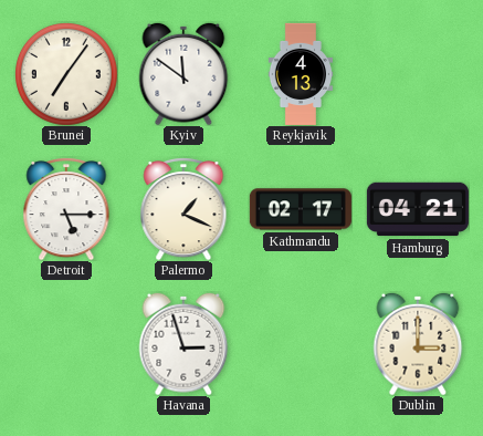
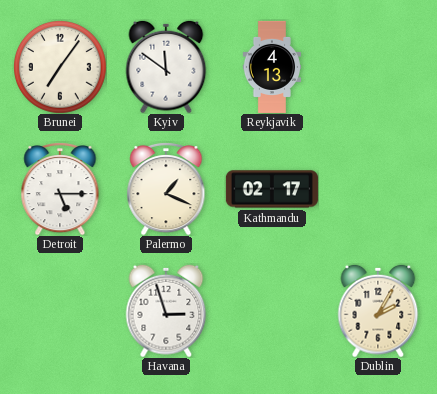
Hamburg: 04:21 -> none
Dublin: 3:00 -> 2:05
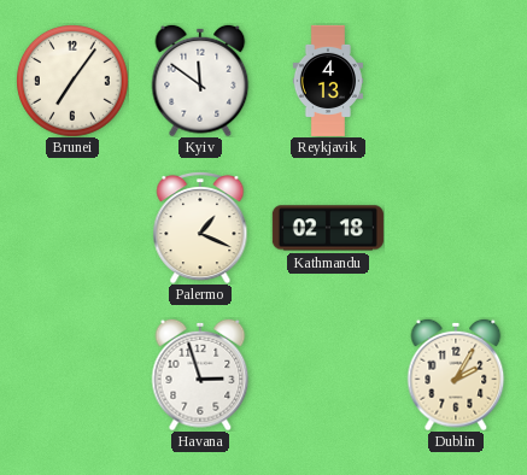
Detroit: 5:15 -> none
Kathmandu: 02:17 -> 02:18
